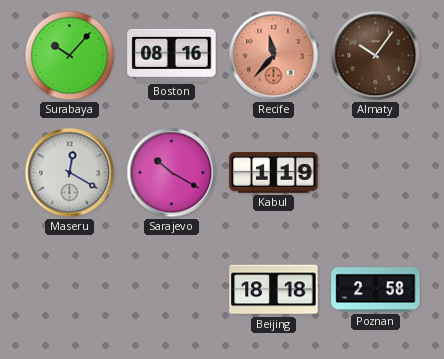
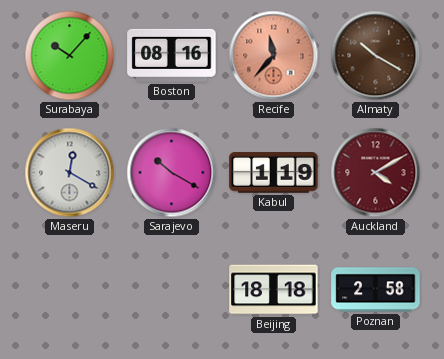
Almaty: 10:06 -> 10:20
Auckland: none -> 4:10
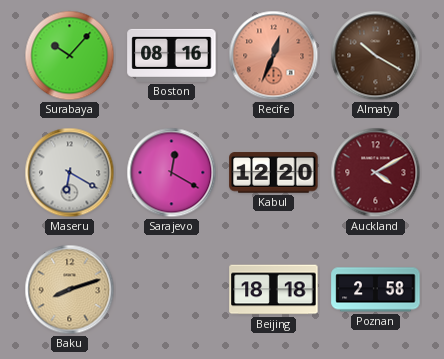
Recife: 11:37 -> 12:34
Maseru: 12:20 -> 6:20
Sarajevo: 10:20 -> 12:20
Kabul: 1:19 -> 12:20
Baku: none -> 8:12
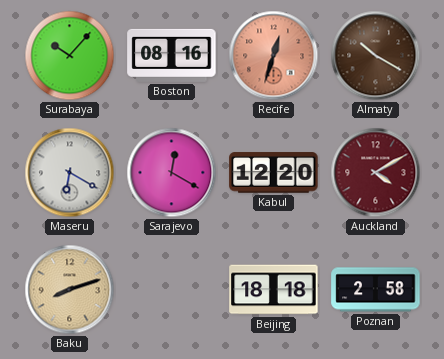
Recife: 12:34 -> 12:33
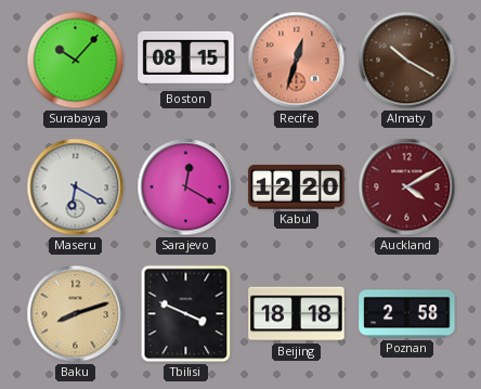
Boston: 08:16 -> 08:15
Tbilisi: none -> 3:49
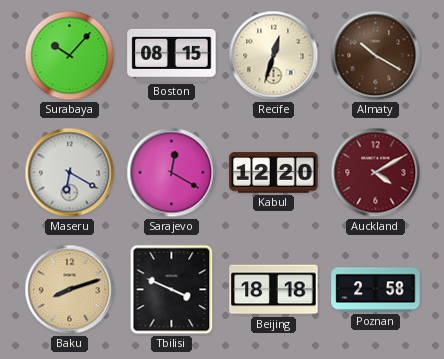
Recife dial: salmon -> cream
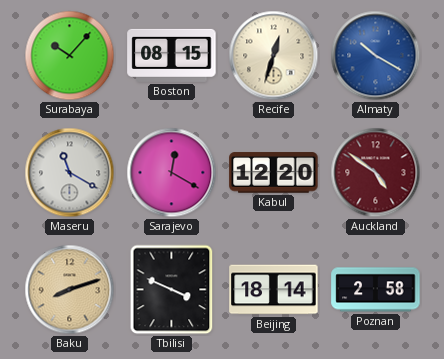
Almaty dial: brown -> blue
Maseru: 6:20 -> 11:20
Auckland: 4:10 -> 4:51
Beijing: 18:18 -> 18:14
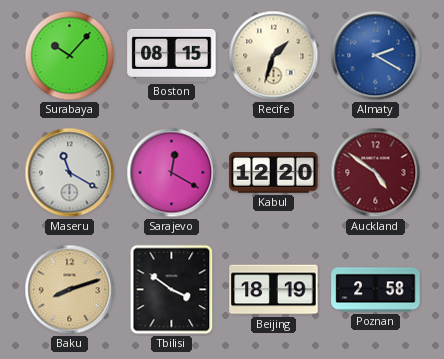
Recife: 12:33 -> 1:33
Almaty: 10:20 -> 2:20
Tbilisi: 3:49 -> 3:51
Beijing: 18:14 -> 18:19
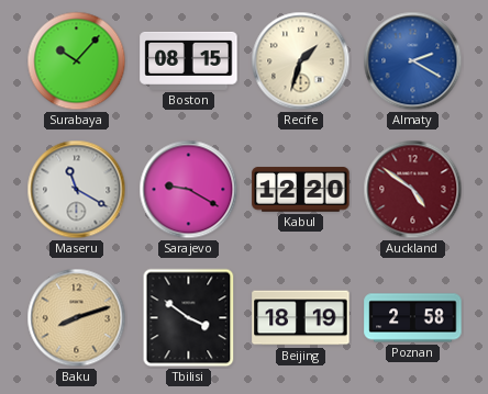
Sarajevo: 12:20 -> 9:20
